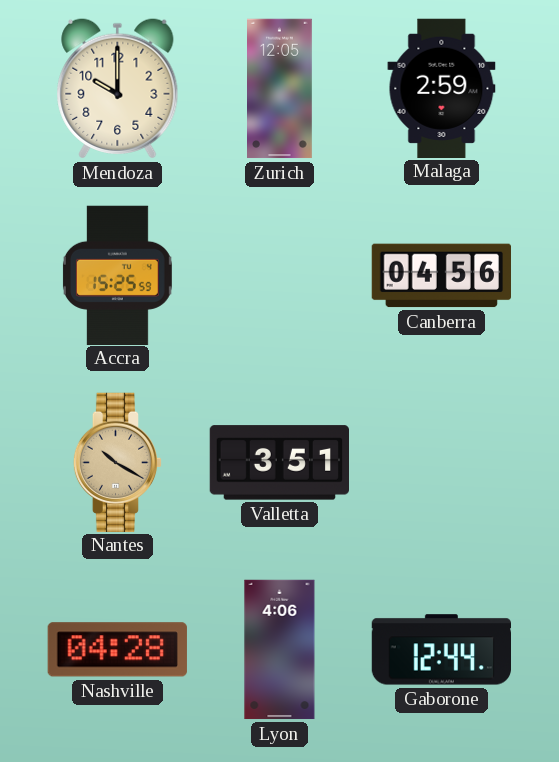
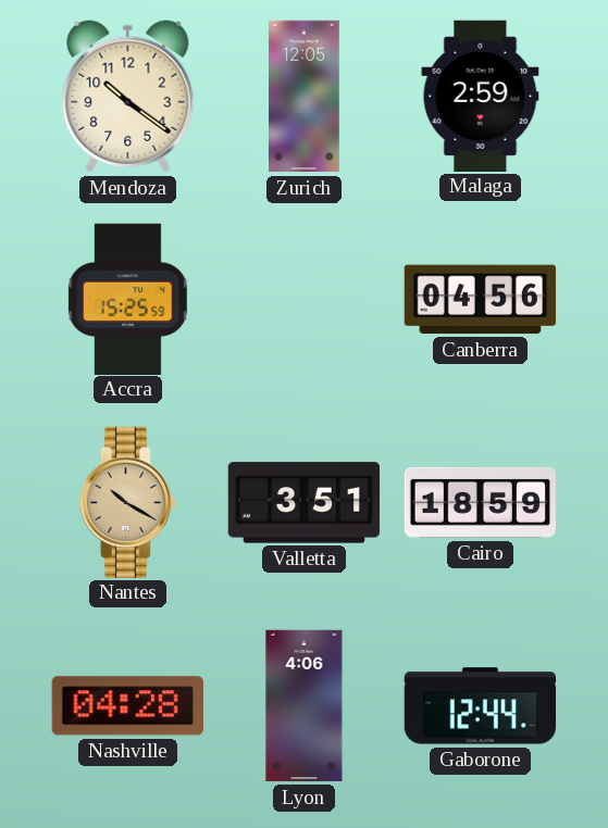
Mendoza: 10:00 -> 10:21
Cairo: none -> 18:59
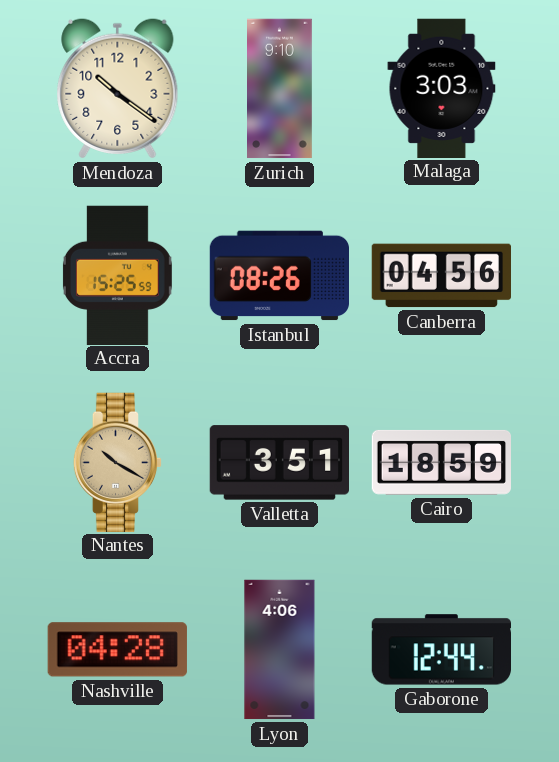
Zurich: 12:05 -> 9:10
Malaga: 2:59 -> 3:03
Istanbul: none -> 08:26
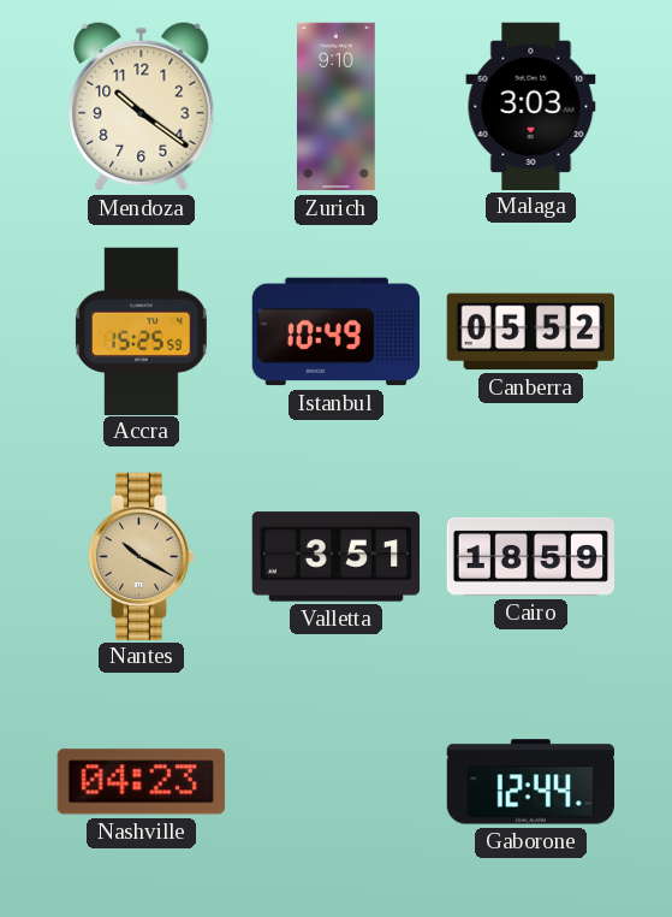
Istanbul: 08:26 -> 10:49
Canberra: 04:56 -> 05:52
Nashville: 04:28 -> 04:23
Lyon: 4:06 -> none
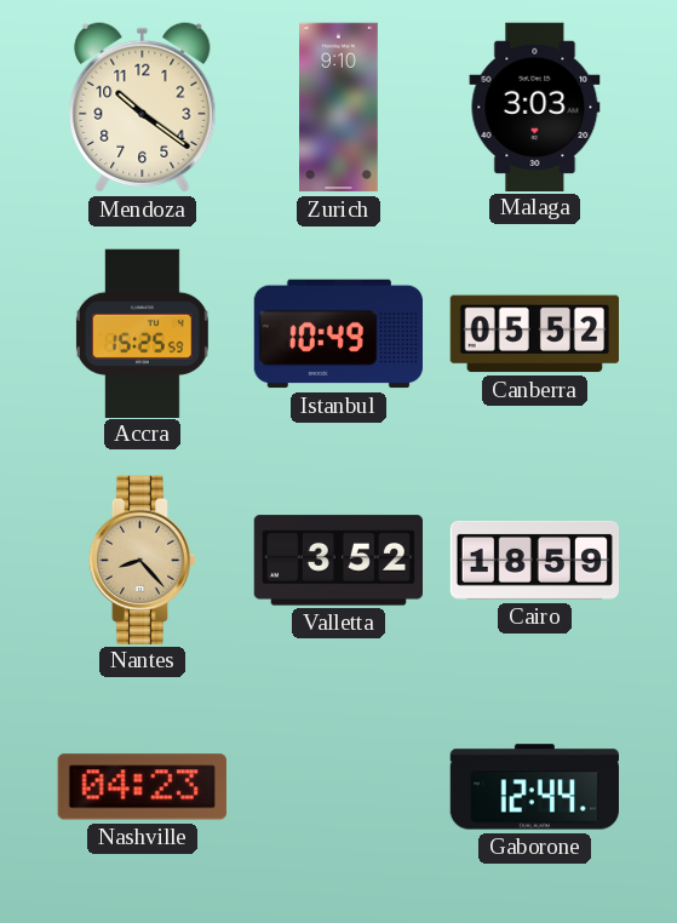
Nantes: 10:20 -> 8:23
Valletta: 3:51 -> 3:52
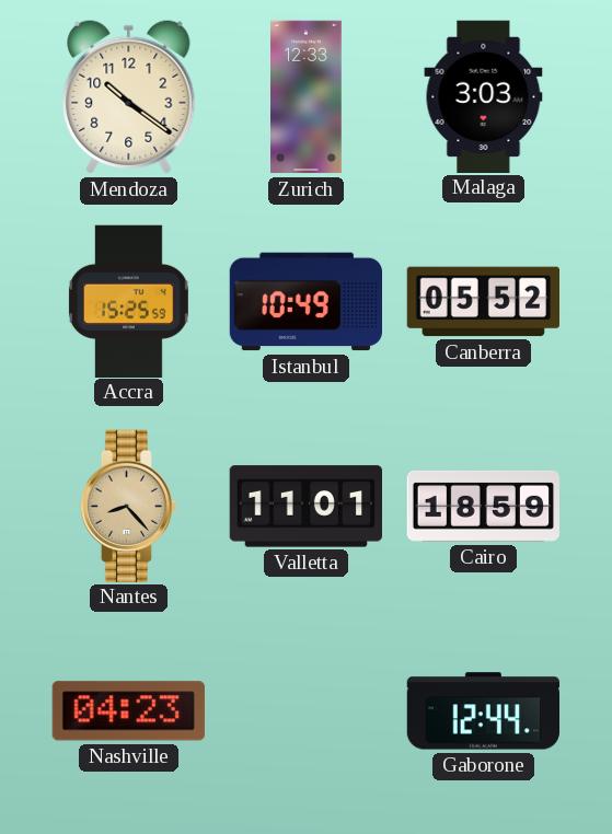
Zurich: 9:10 -> 12:33
Valletta: 3:52 -> 11:01
